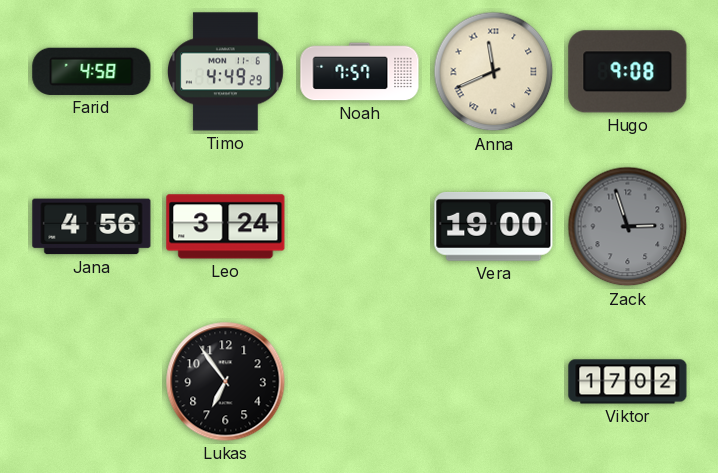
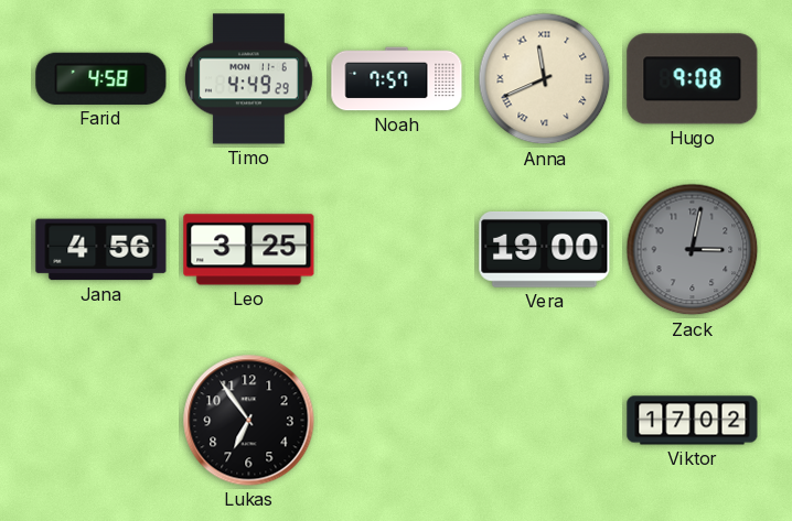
Leo: 3:24 -> 3:25
Zack: 2:57 -> 3:02
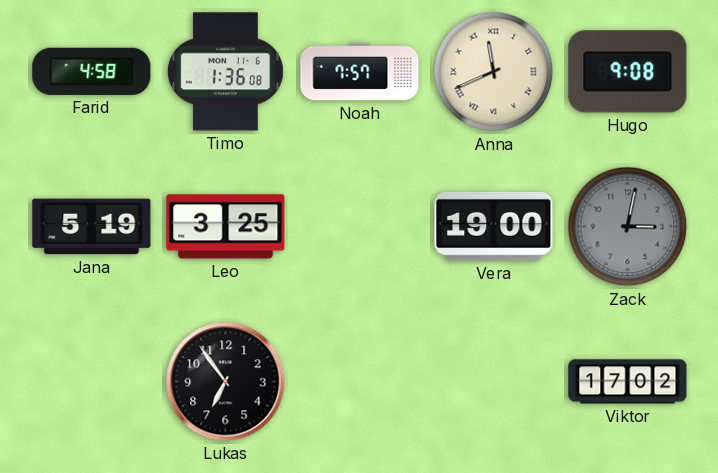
Timo: 4:49 -> 1:36
Jana: 4:56 -> 5:19
